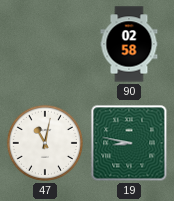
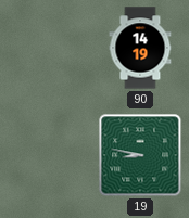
90: 02:58 -> 14:19
47: 11:02 -> none
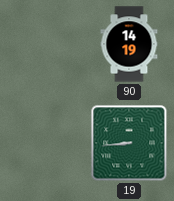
19: 8:47 -> 8:44
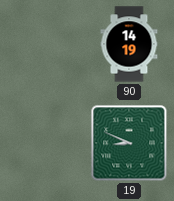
19: 8:44 -> 8:49
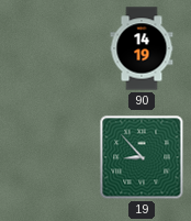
19: 8:49 -> 8:53
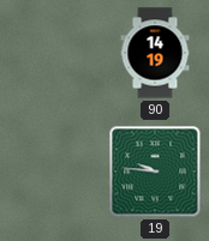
19: 8:53 -> 9:46
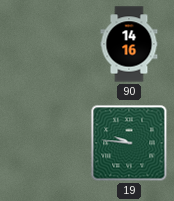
90: 14:19 -> 14:16
